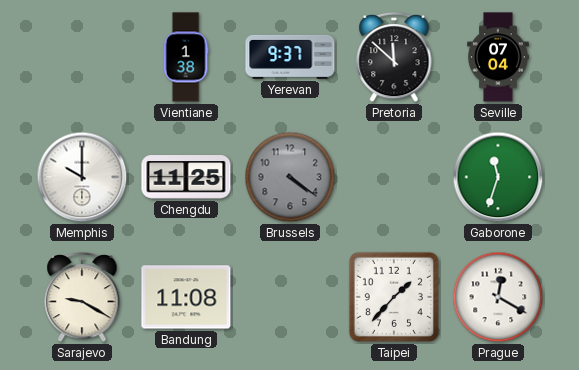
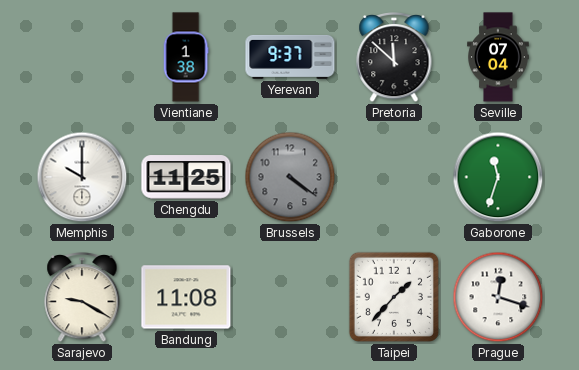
Prague: 12:20 -> 12:18
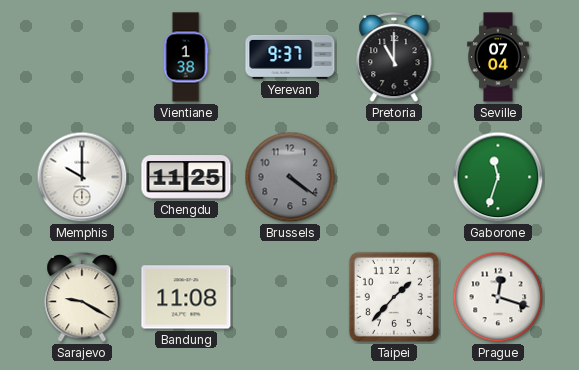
Pretoria: 11:52 -> 11:00
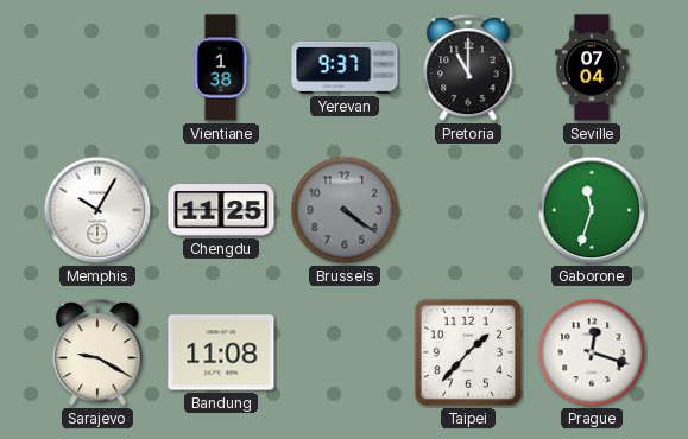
Memphis: 10:00 -> 10:05
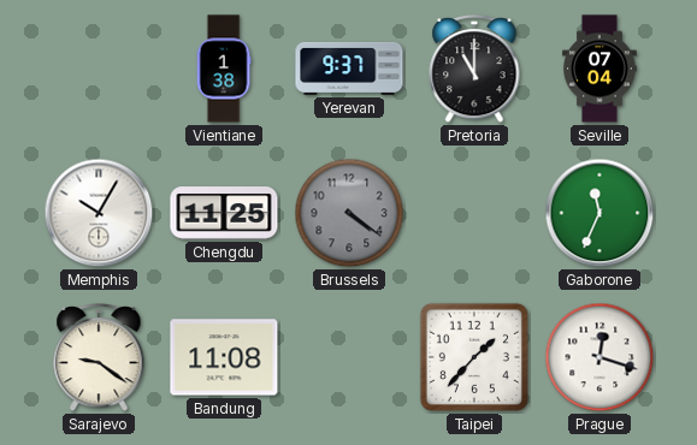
Gaborone: 11:33 -> 11:34
Sarajevo: 9:20 -> 9:21
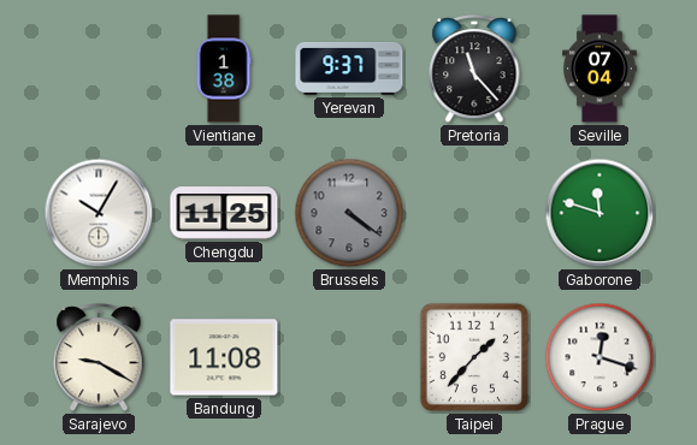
Pretoria: 11:00 -> 11:23
Gaborone: 11:34 -> 11:48
Sarajevo: 9:21 -> 9:20
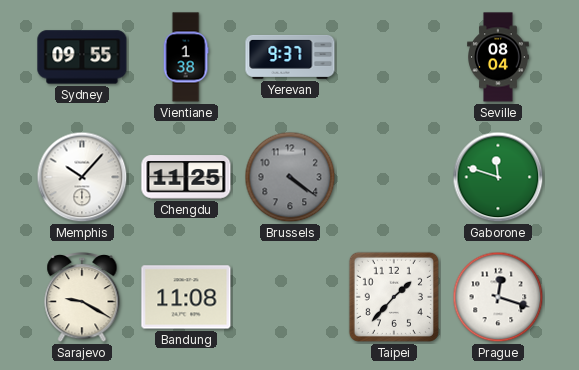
Sydney: none -> 09:55
Pretoria: 11:23 -> none
Seville: 07:04 -> 08:04
Memphis: 10:05 -> 10:07
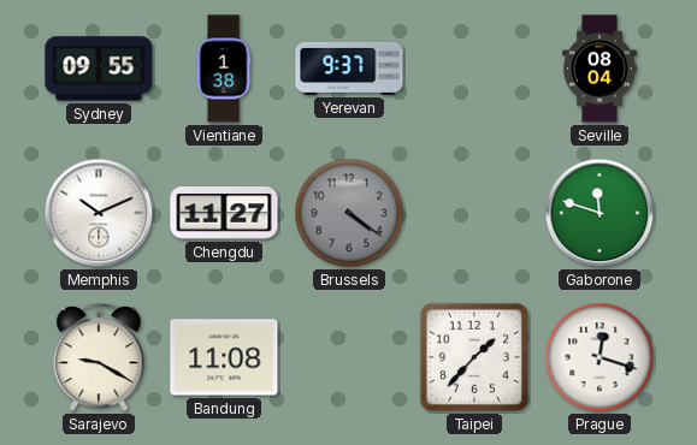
Memphis: 10:07 -> 10:11
Chengdu: 11:25 -> 11:27
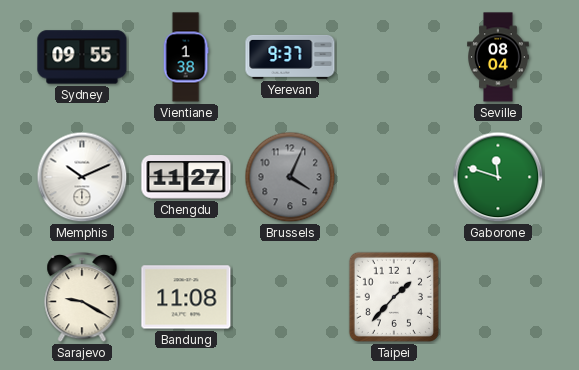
Brussels: 4:21 -> 4:04
Prague: 12:18 -> none
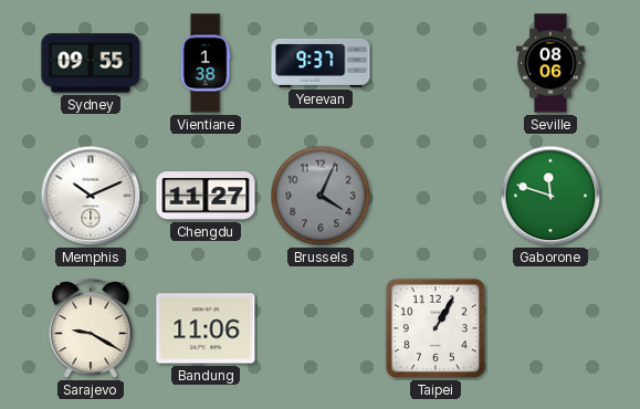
Seville: 08:04 -> 08:06
Bandung: 11:08 -> 11:06
Taipei: 1:37 -> 1:05
